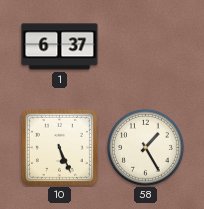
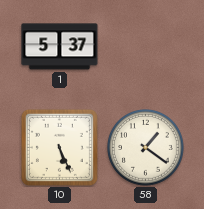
1: 6:37 -> 5:37
58: 1:25 -> 1:21
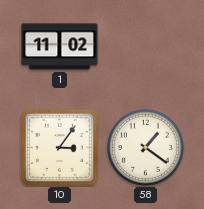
1: 5:37 -> 11:02
10: 5:26 -> 3:06
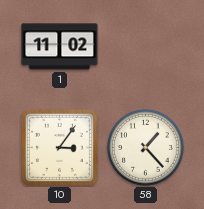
58: 1:21 -> 1:23
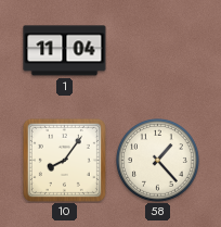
1: 11:02 -> 11:04
10: 3:06 -> 8:06
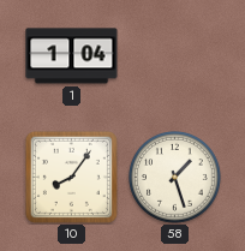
1: 11:04 -> 1:04
58: 1:23 -> 1:27
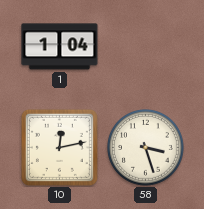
10: 8:06 -> 12:13
58: 1:27 -> 3:27
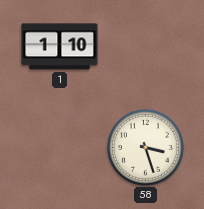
1: 1:04 -> 1:10
10: 12:13 -> none
